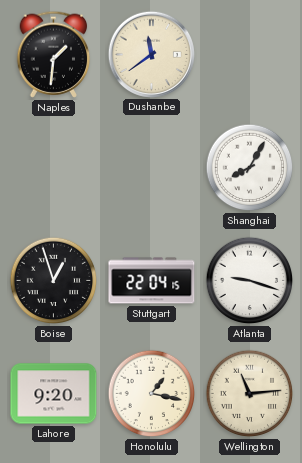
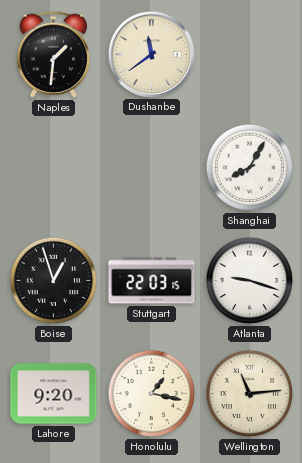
Stuttgart: 22:04 -> 22:03
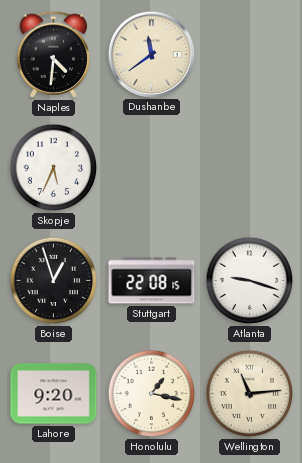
Naples: 1:31 -> 4:31
Skopje: none -> 5:34
Shanghai: 8:05 -> none
Stuttgart: 22:03 -> 22:08
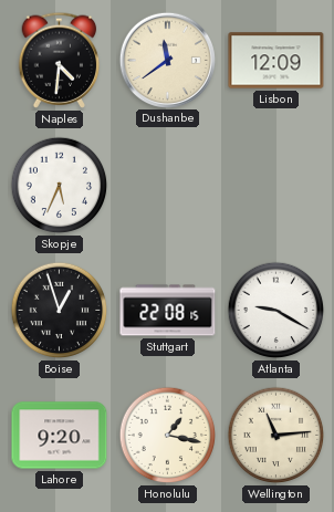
Lisbon: none -> 12:09
Atlanta: 9:18 -> 9:20
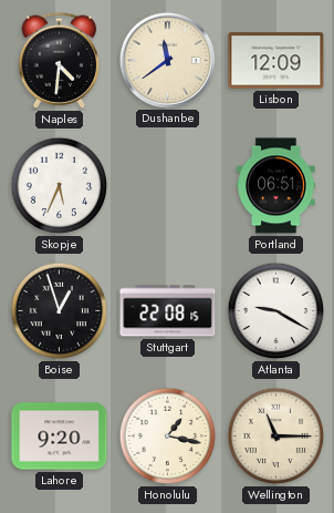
Portland: none -> 06:51
Wellington: 11:14 -> 11:15
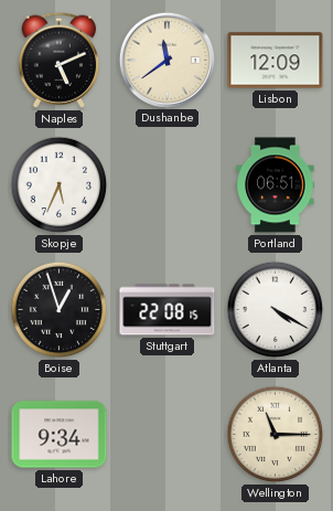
Naples: 4:31 -> 5:11
Atlanta: 9:20 -> 4:20
Lahore: 9:20 -> 9:34
Honolulu: 1:17 -> none
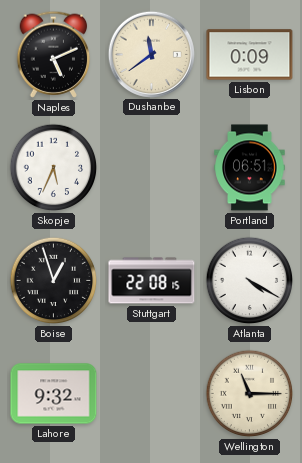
Lisbon: 12:09 -> 0:09
Lahore: 9:34 -> 9:32
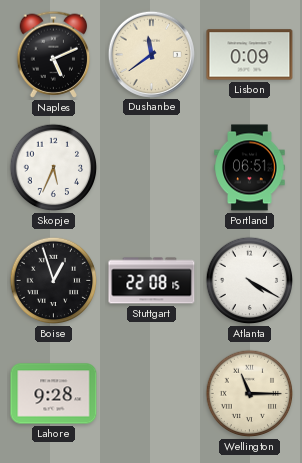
Lahore: 9:32 -> 9:28
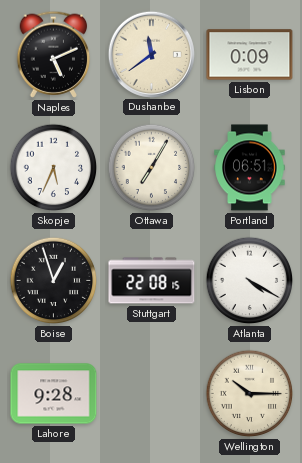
Ottawa: none -> 7:05
Wellington: 11:15 -> 10:15
